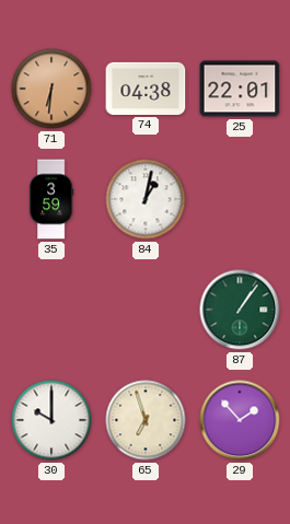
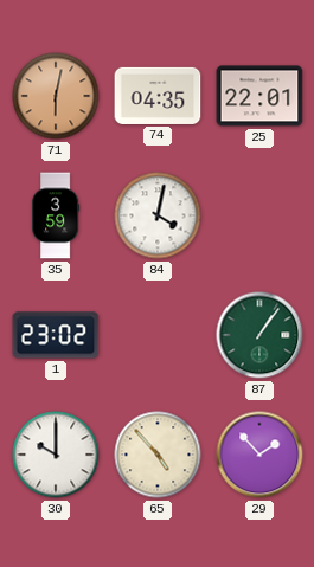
71: 6:31 -> 6:02
74: 04:38 -> 04:35
84: 1:02 -> 4:02
1: none -> 23:02
65: 6:57 -> 4:53
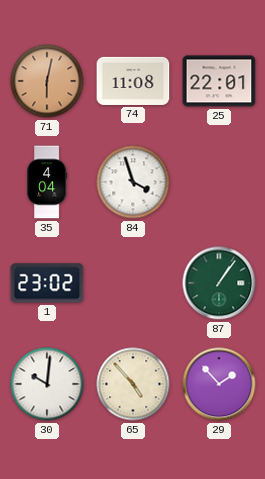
74: 04:35 -> 11:08
35: 3:59 -> 4:04
84: 4:02 -> 3:57
30: 10:00 -> 10:01
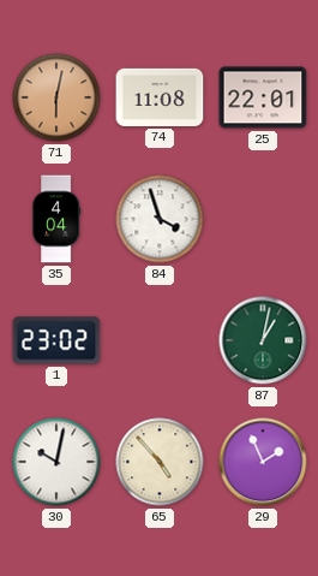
87: 1:06 -> 1:02
30: 10:01 -> 10:02
29: 1:53 -> 1:56
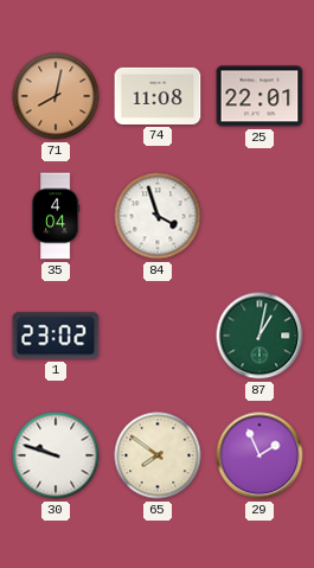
71: 6:02 -> 8:02
30: 10:02 -> 9:48
65: 4:53 -> 7:51
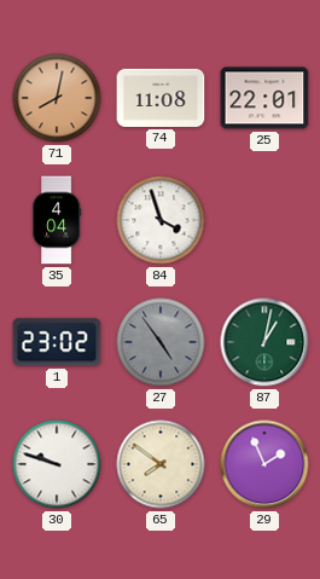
27: none -> 4:54
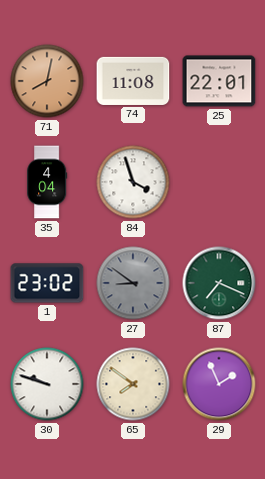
27: 4:54 -> 8:51
87: 1:02 -> 7:19
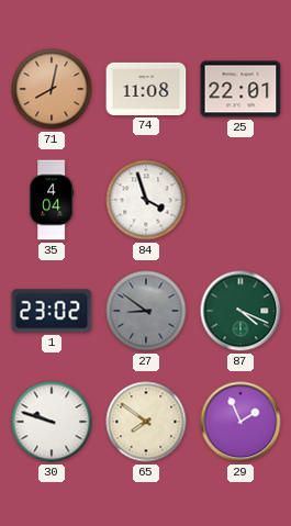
87: 7:19 -> 4:19
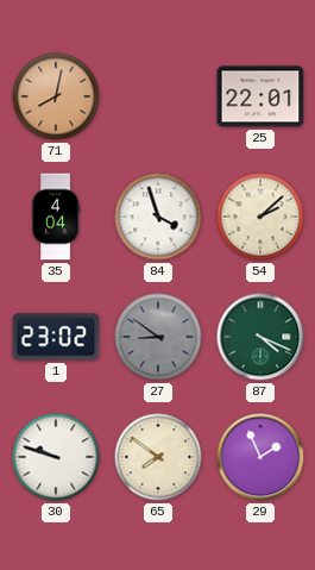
74: 11:08 -> none
54: none -> 2:08
